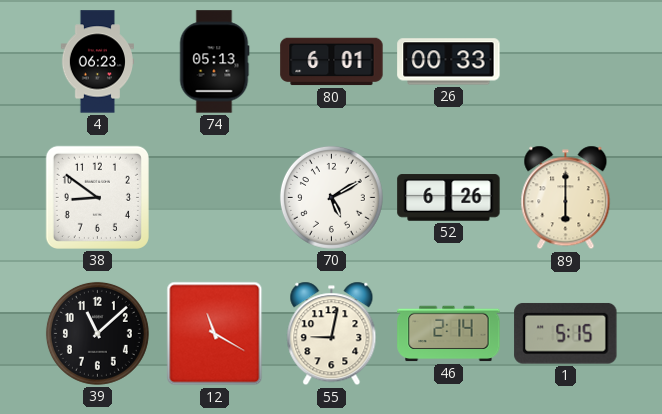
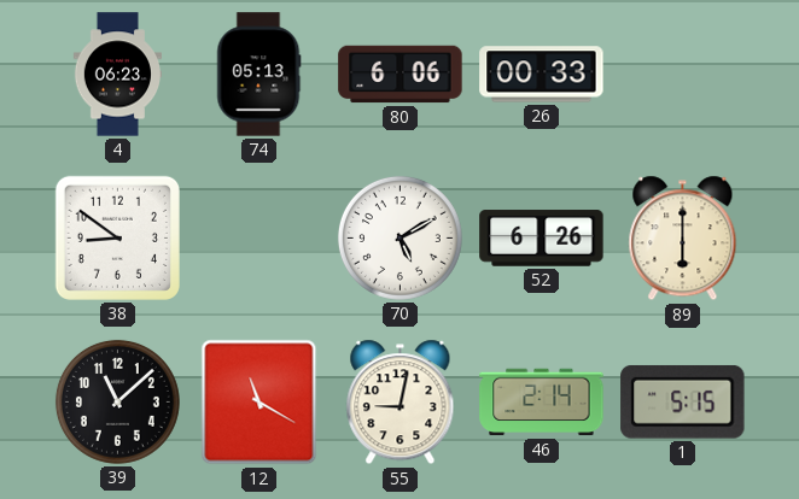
80: 6:01 -> 6:06
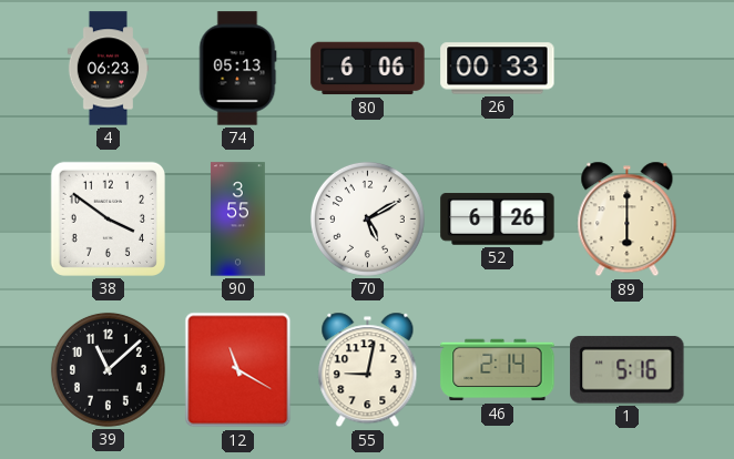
38: 8:51 -> 3:51
90: none -> 3:55
1: 5:15 -> 5:16
